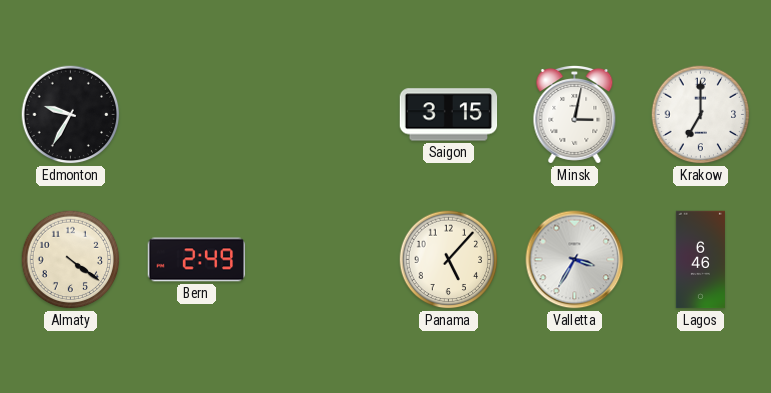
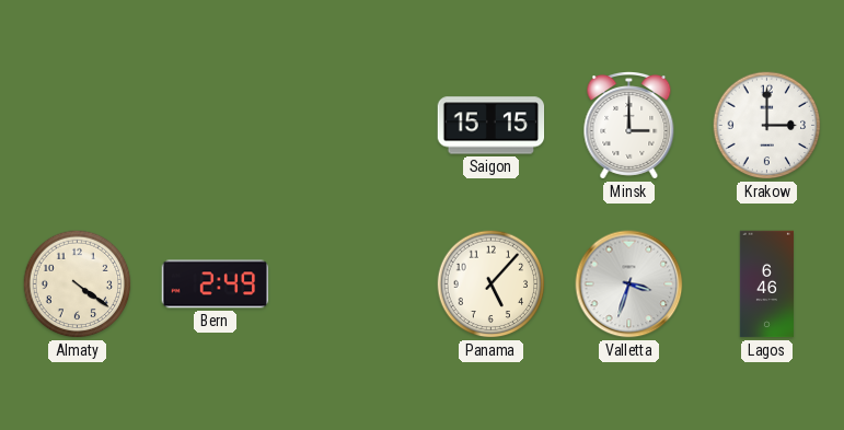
Edmonton: 9:35 -> none
Saigon: 3:15 -> 15:15
Minsk: 3:02 -> 3:00
Krakow: 7:00 -> 3:00
Valletta: 3:35 -> 3:33
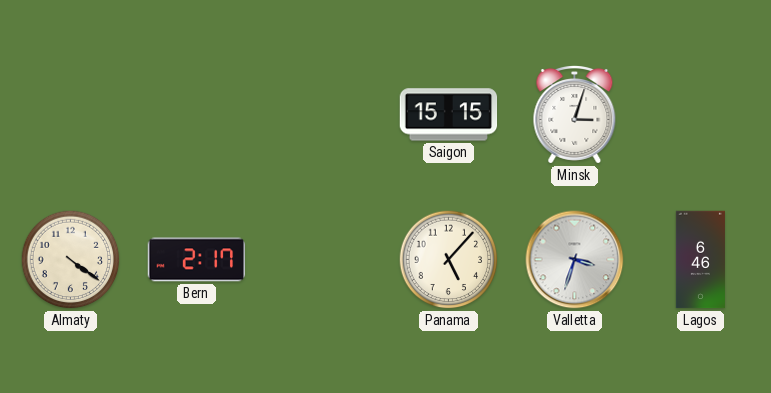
Minsk: 3:00 -> 3:03
Krakow: 3:00 -> none
Bern: 2:49 -> 2:17
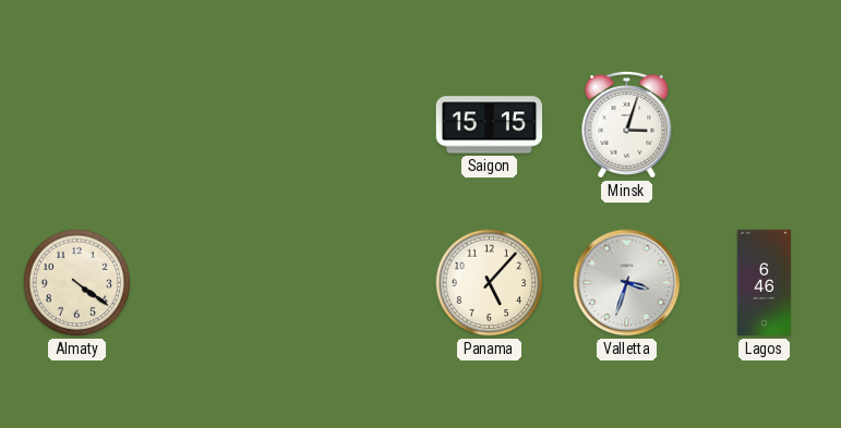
Bern: 2:17 -> none
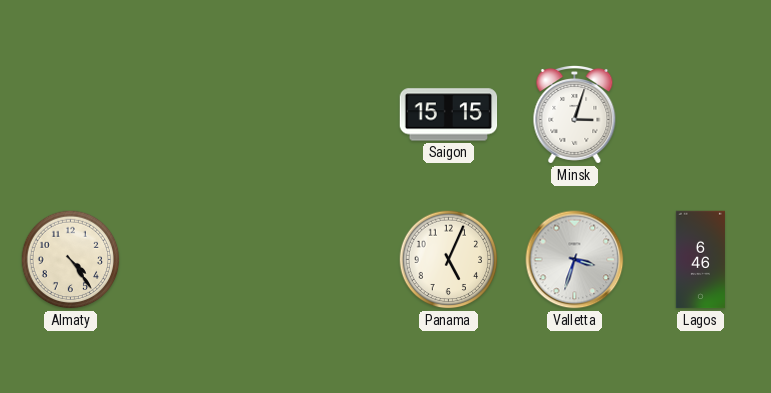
Almaty: 4:21 -> 4:24
Panama: 5:07 -> 5:04
